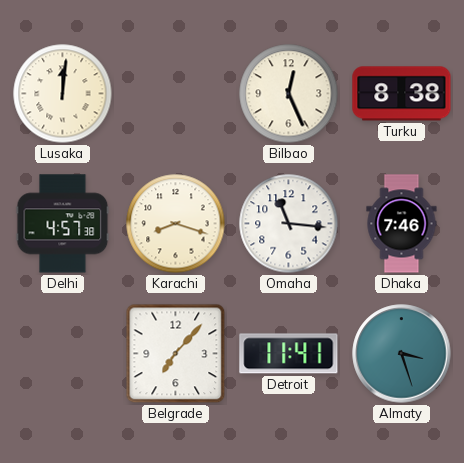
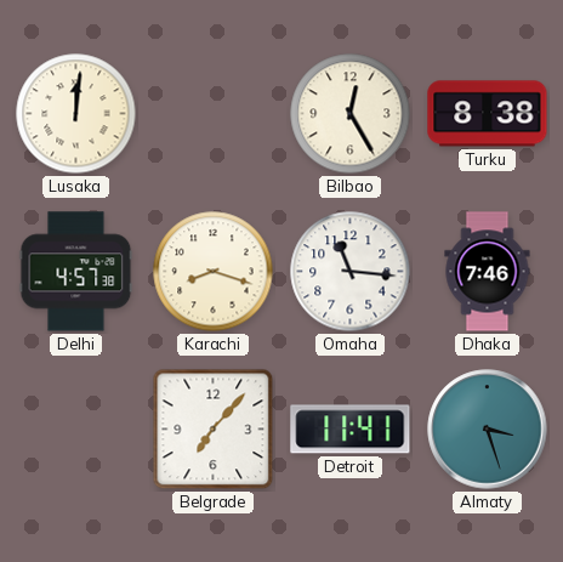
Bilbao: 12:26 -> 12:25
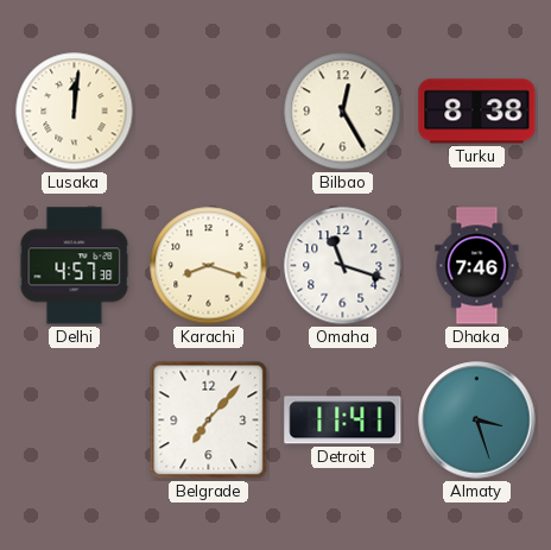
Omaha: 11:16 -> 11:18
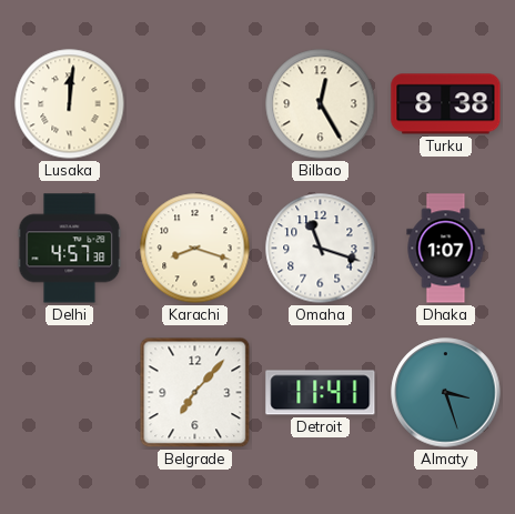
Dhaka: 7:46 -> 1:07
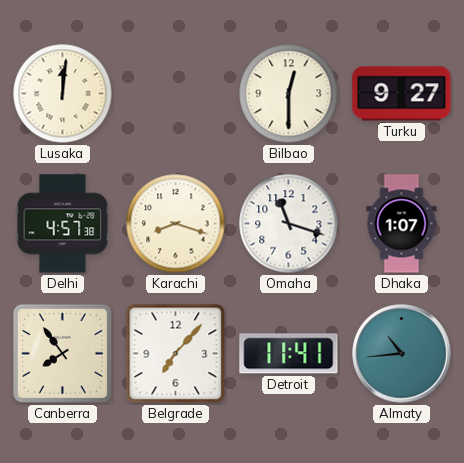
Bilbao: 12:25 -> 12:30
Turku: 8:38 -> 9:27
Canberra: none -> 7:54
Almaty: 3:27 -> 10:44
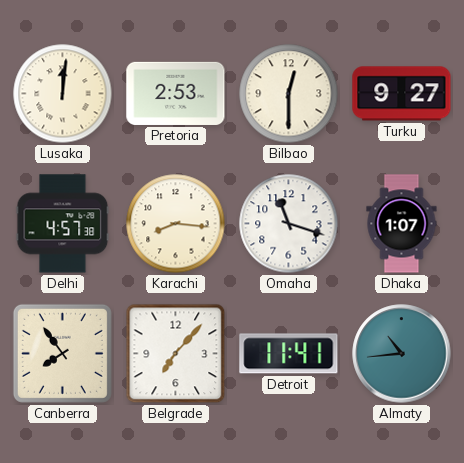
Pretoria: none -> 2:53
Karachi: 8:18 -> 8:16
